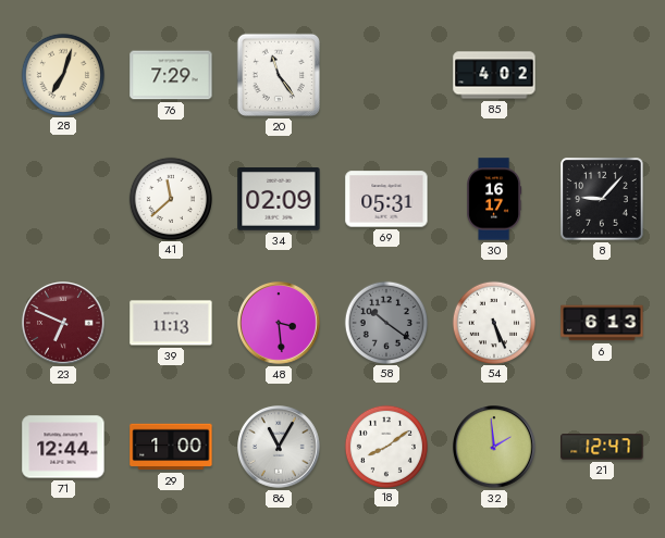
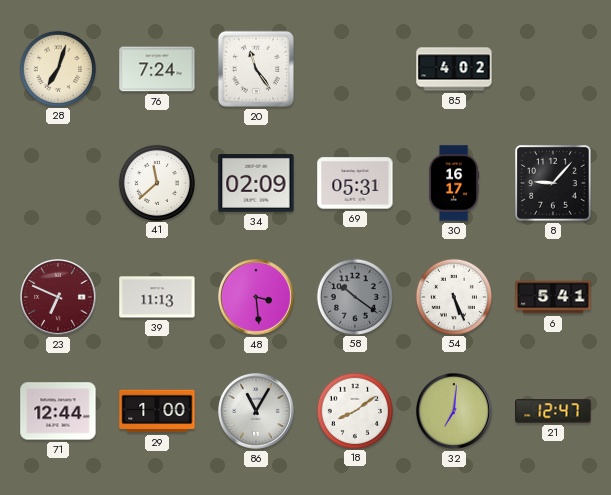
76: 7:29 -> 7:24
6: 6:13 -> 5:41
32: 1:59 -> 7:01
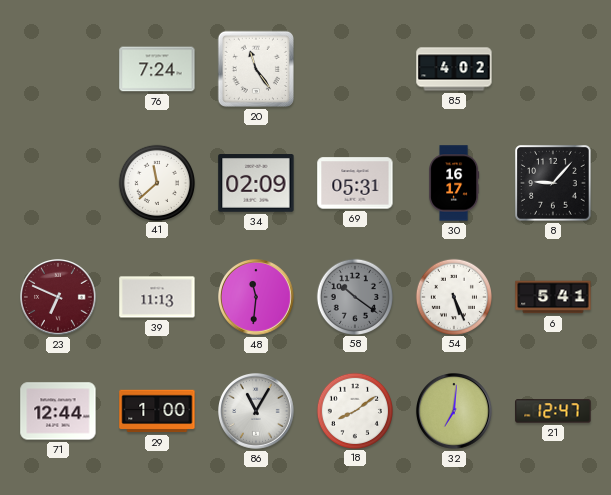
28: 7:03 -> none
48: 3:29 -> 11:31
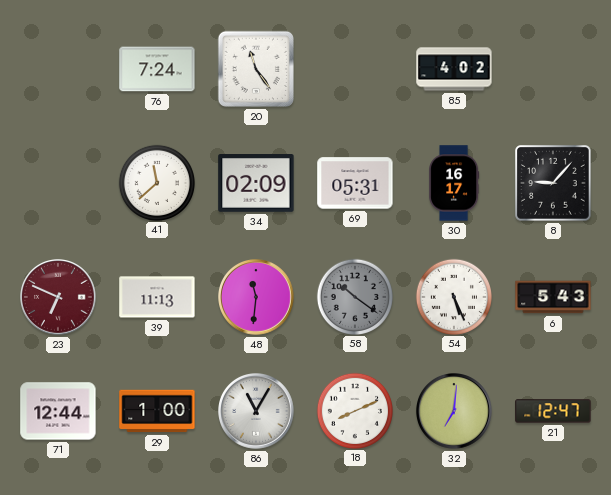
6: 5:41 -> 5:43
18: 8:09 -> 8:11
